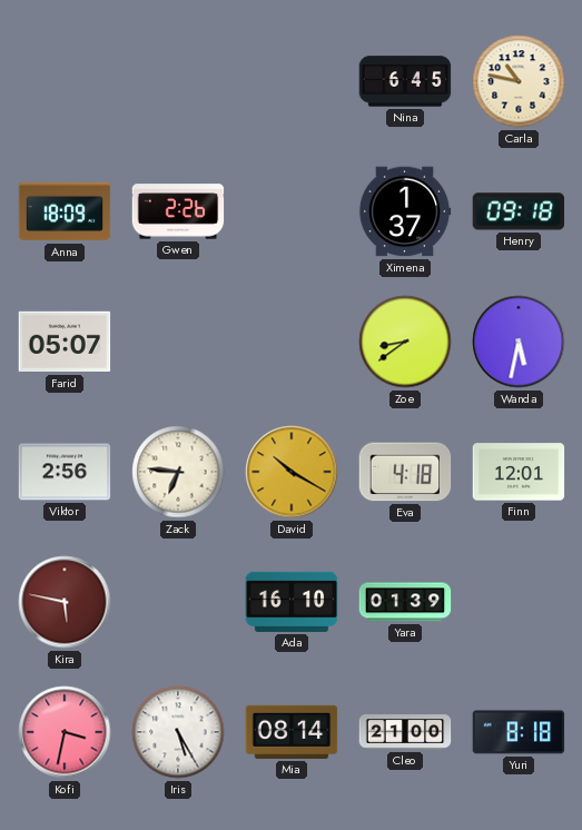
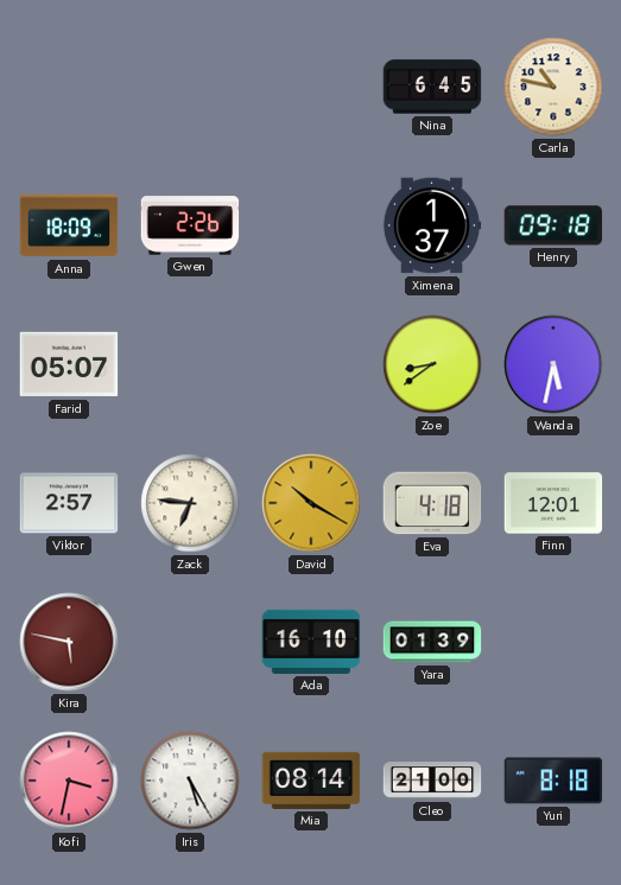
Viktor: 2:56 -> 2:57
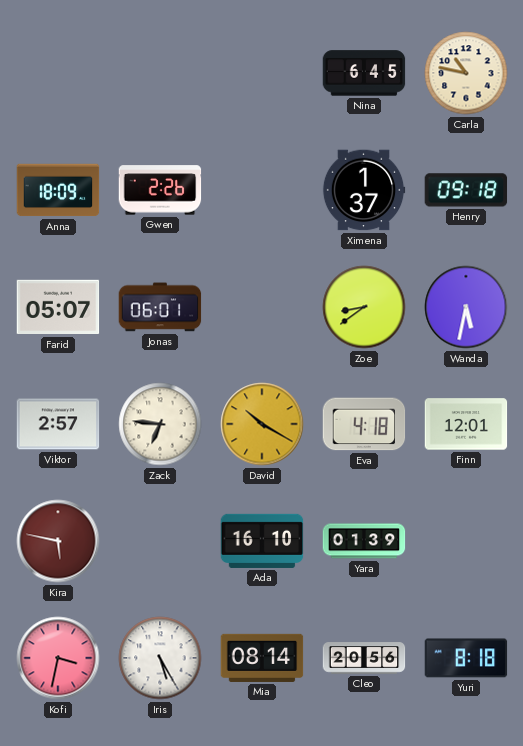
Jonas: none -> 06:01
Cleo: 21:00 -> 20:56
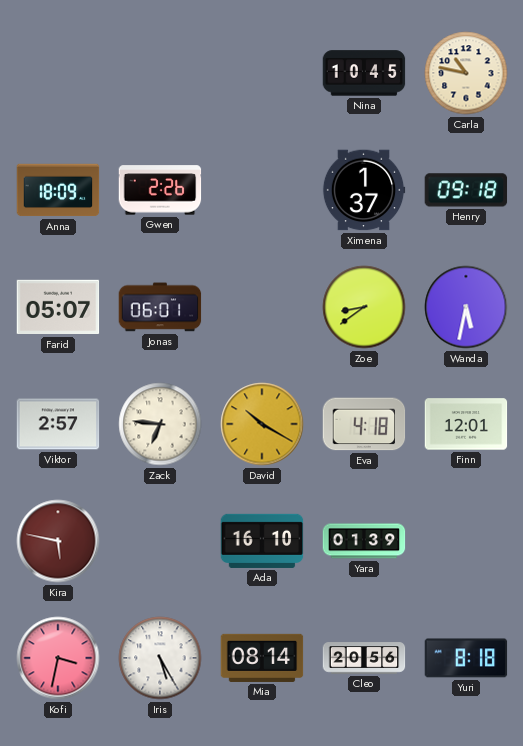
Nina: 6:45 -> 10:45
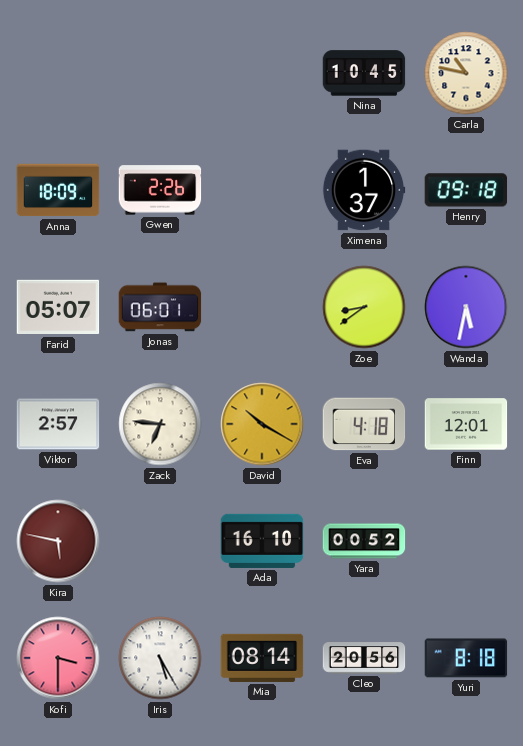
Yara: 01:39 -> 00:52
Kofi: 3:32 -> 3:30
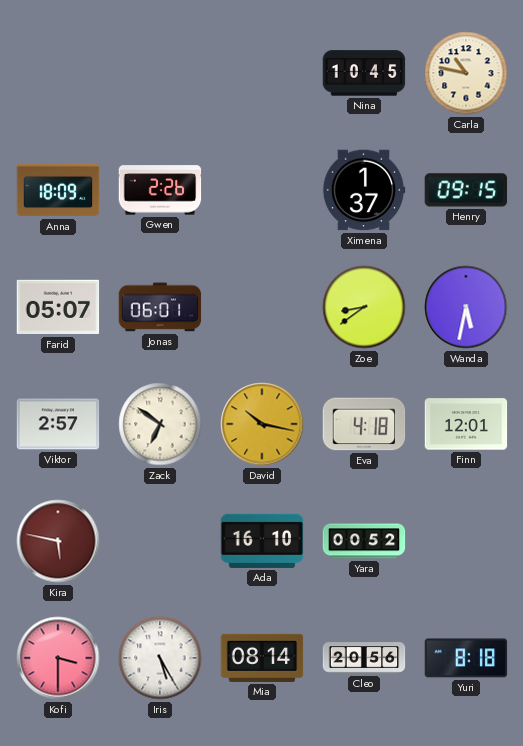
Henry: 09:18 -> 09:15
Zack: 6:46 -> 6:51
David: 10:20 -> 10:17
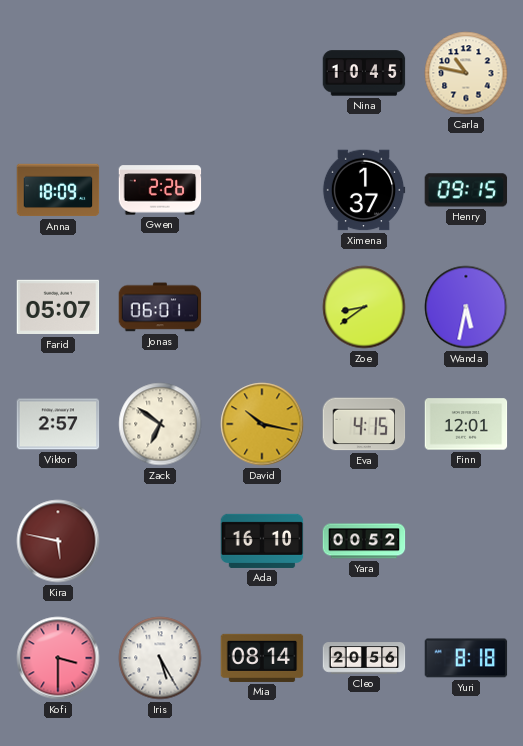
Eva: 4:18 -> 4:15
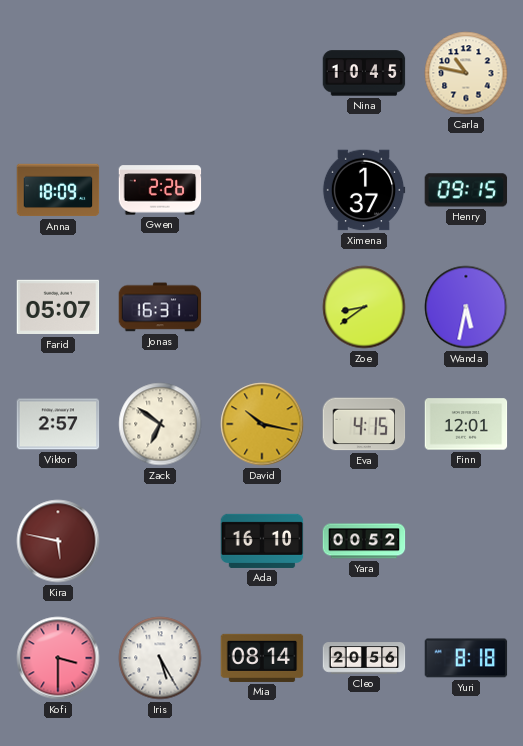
Jonas: 06:01 -> 16:31
